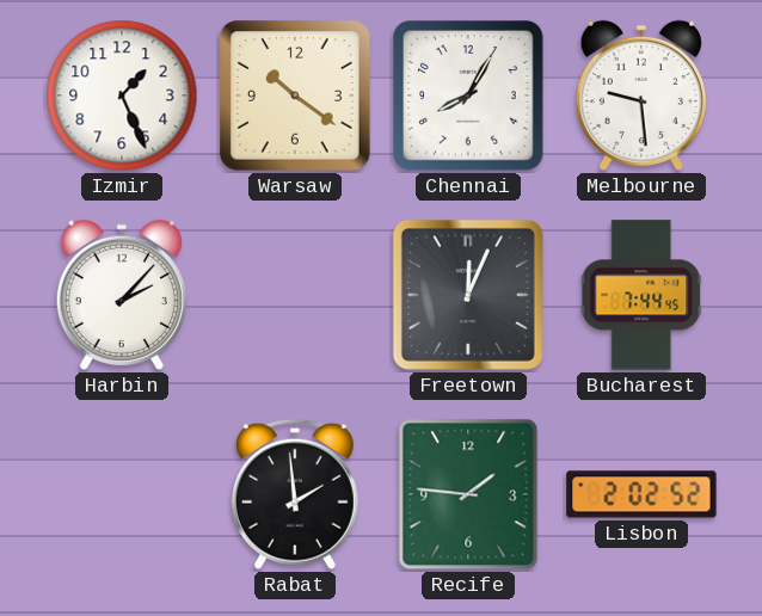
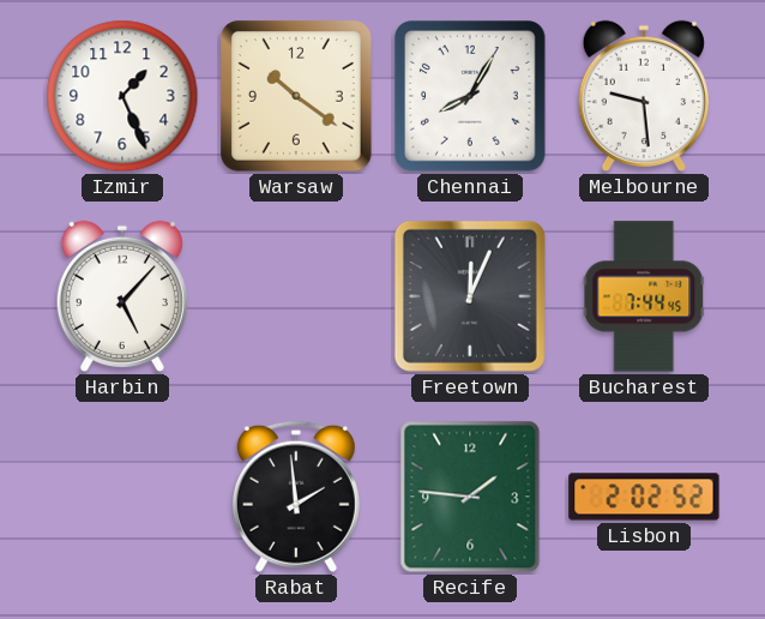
Harbin: 2:07 -> 5:07
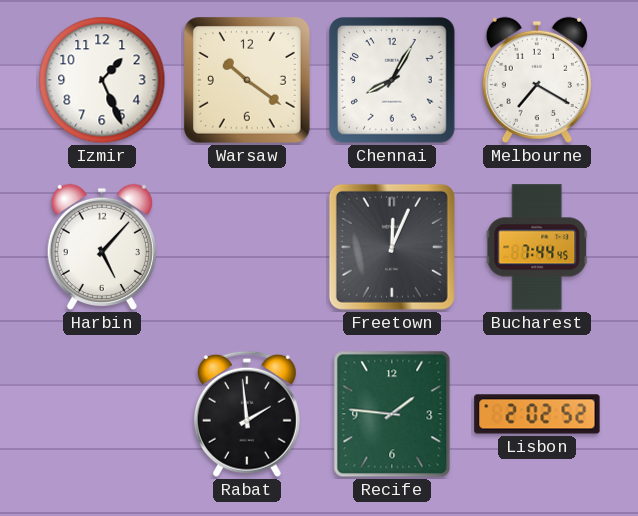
Melbourne: 9:29 -> 7:20
